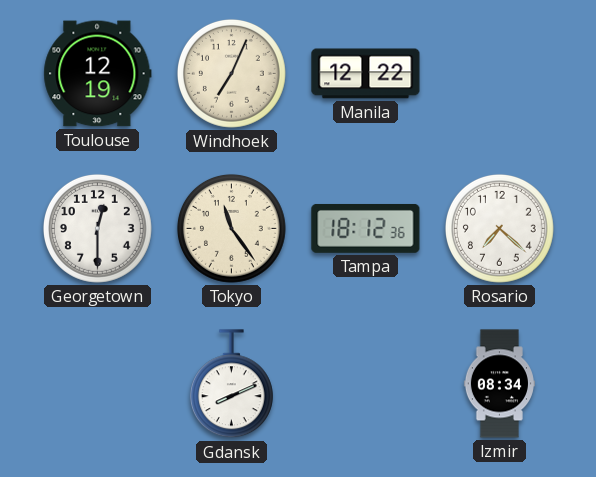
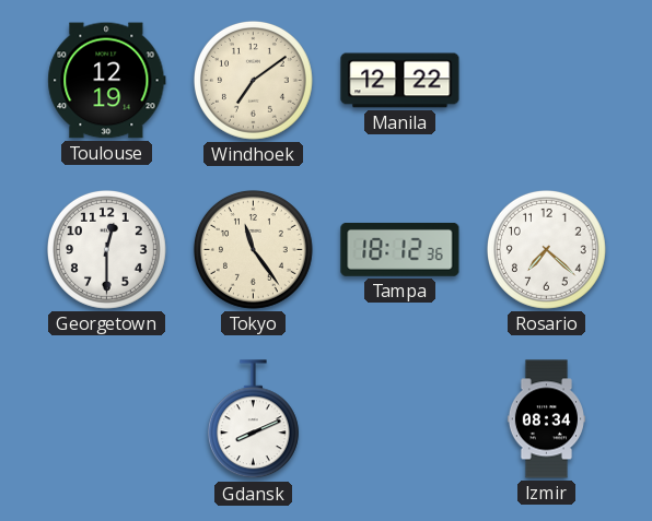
Windhoek: 7:04 -> 7:09
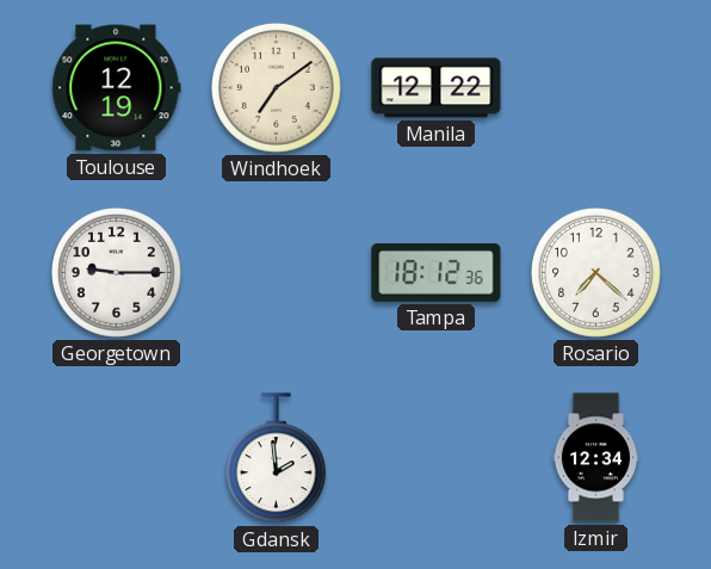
Georgetown: 12:30 -> 9:15
Tokyo: 11:24 -> none
Gdansk: 8:11 -> 1:59
Izmir: 08:34 -> 12:34
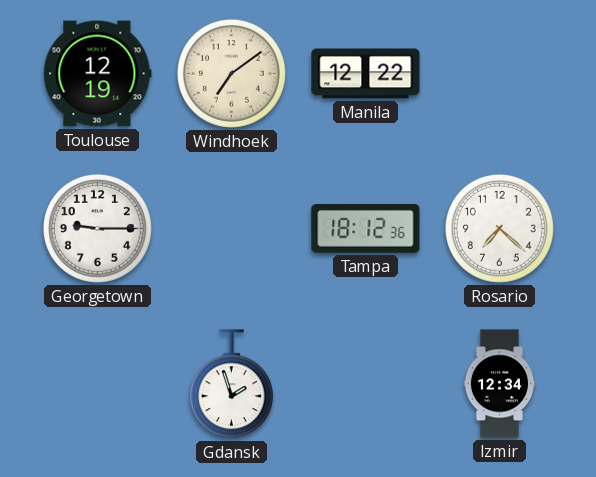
Gdansk: 1:59 -> 1:57
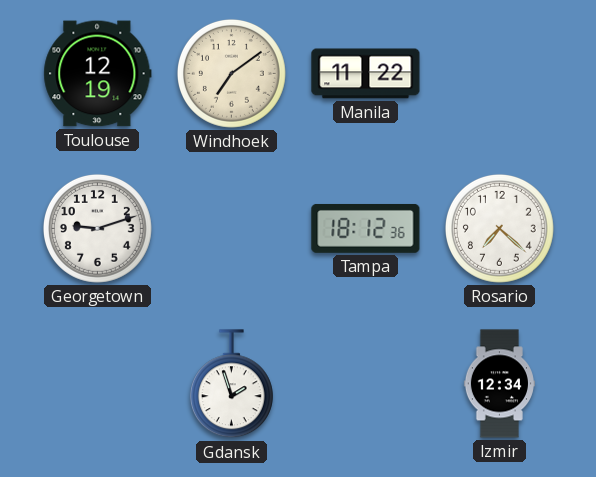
Manila: 12:22 -> 11:22
Georgetown: 9:15 -> 9:12
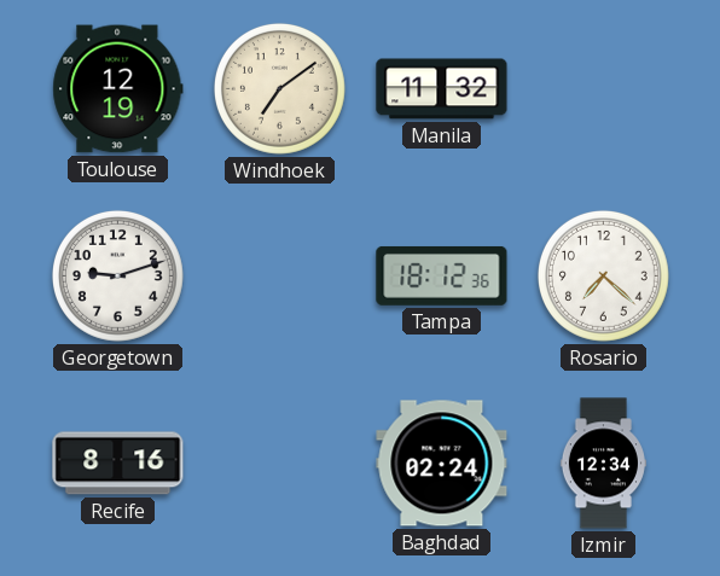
Manila: 11:22 -> 11:32
Recife: none -> 8:16
Gdansk: 1:57 -> none
Baghdad: none -> 02:24
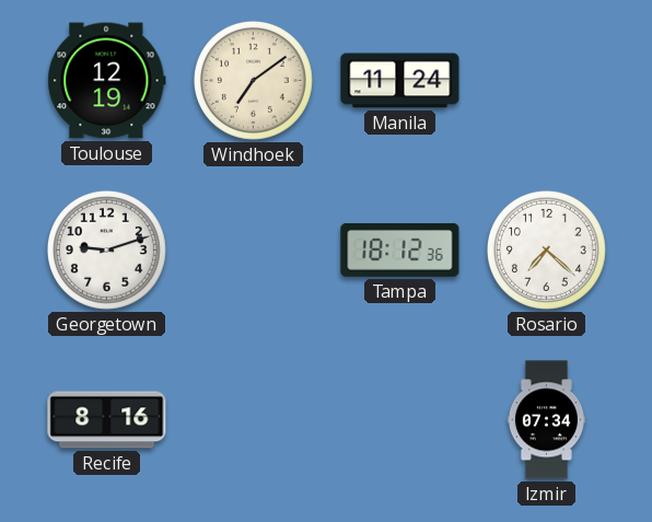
Manila: 11:32 -> 11:24
Baghdad: 02:24 -> none
Izmir: 12:34 -> 07:34
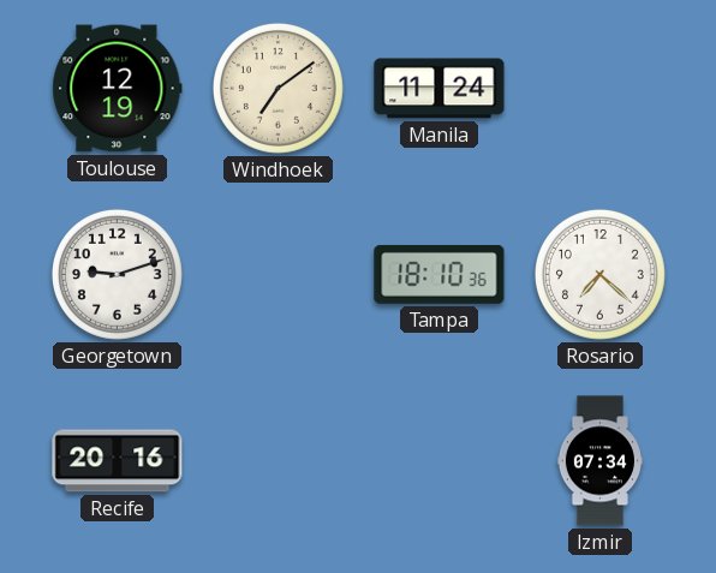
Tampa: 18:12 -> 18:10
Recife: 8:16 -> 20:16
